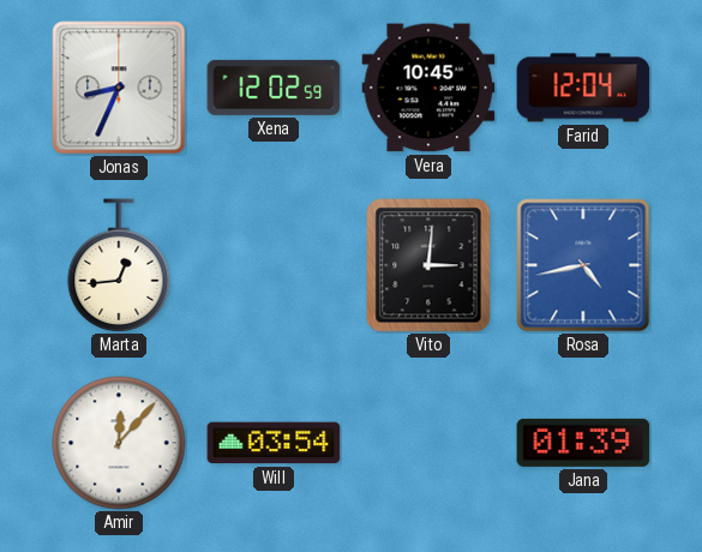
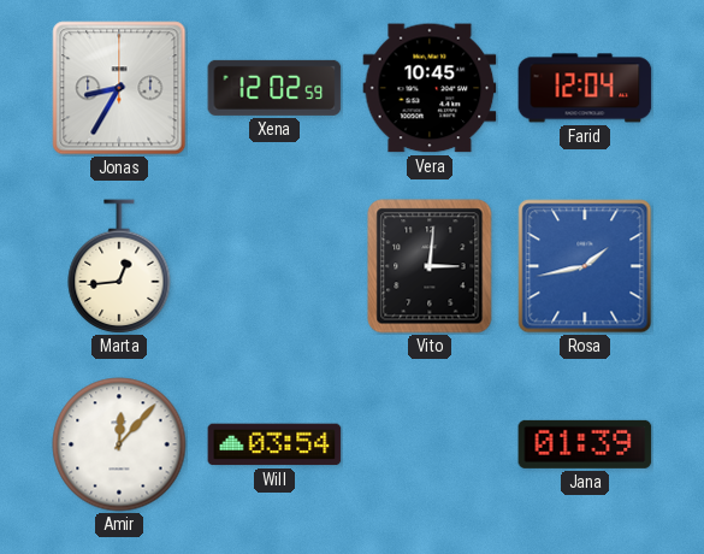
Jonas: 8:34 -> 8:35
Rosa: 4:43 -> 1:43
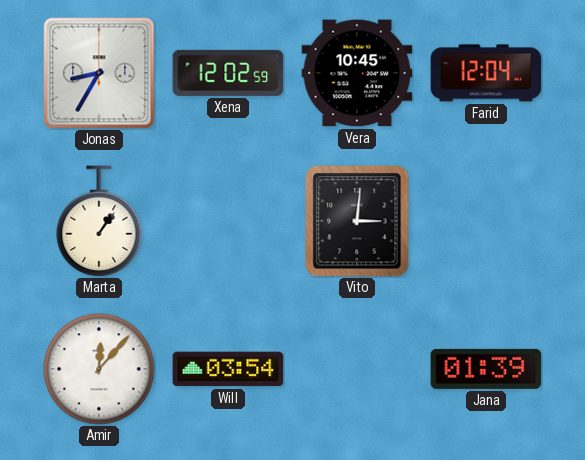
Marta: 12:44 -> 1:06
Rosa: 1:43 -> none
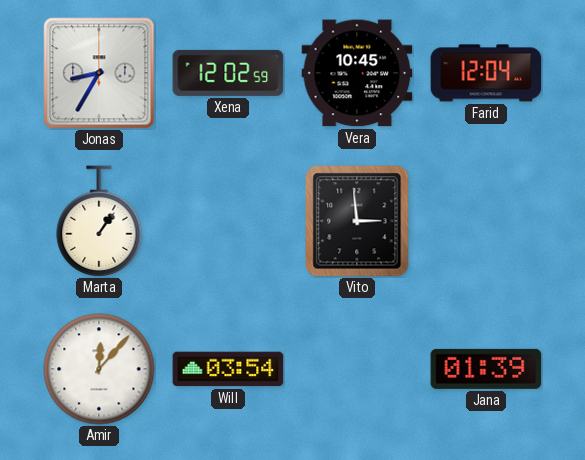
Vito: 3:01 -> 2:59
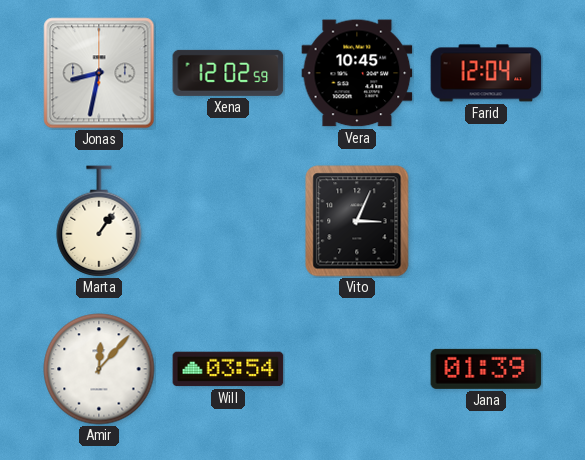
Jonas: 8:35 -> 8:32
Vito: 2:59 -> 3:04
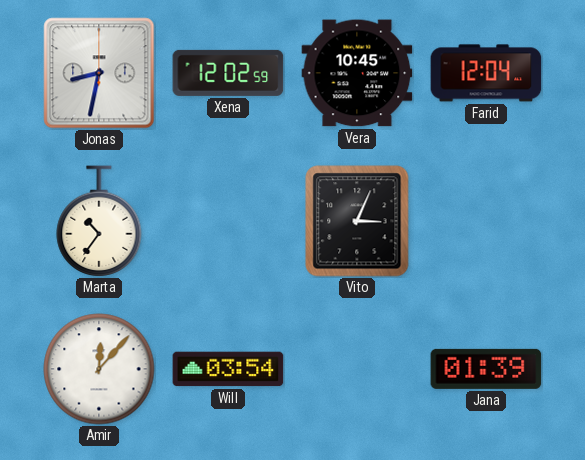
Marta: 1:06 -> 10:36
